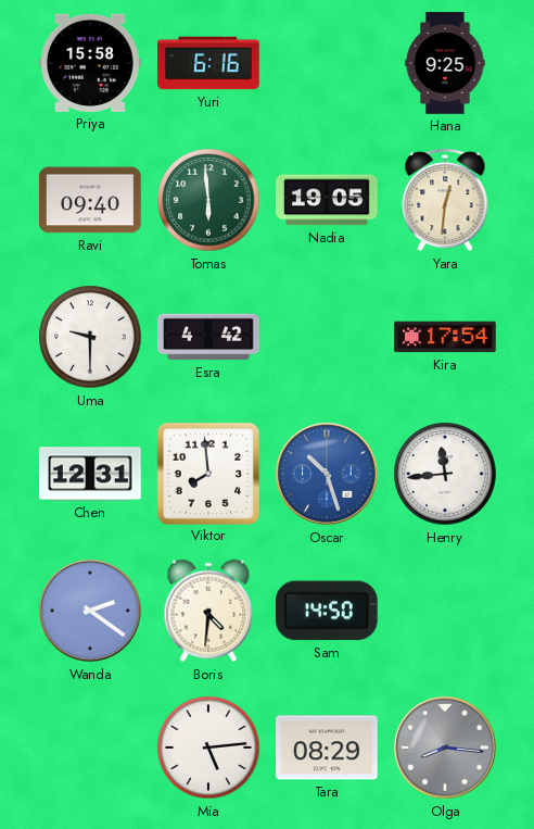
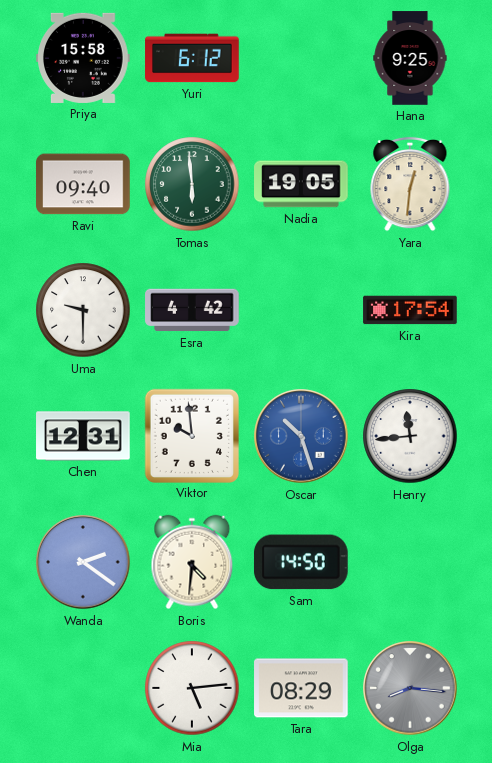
Yuri: 6:16 -> 6:12
Viktor: 7:59 -> 9:59
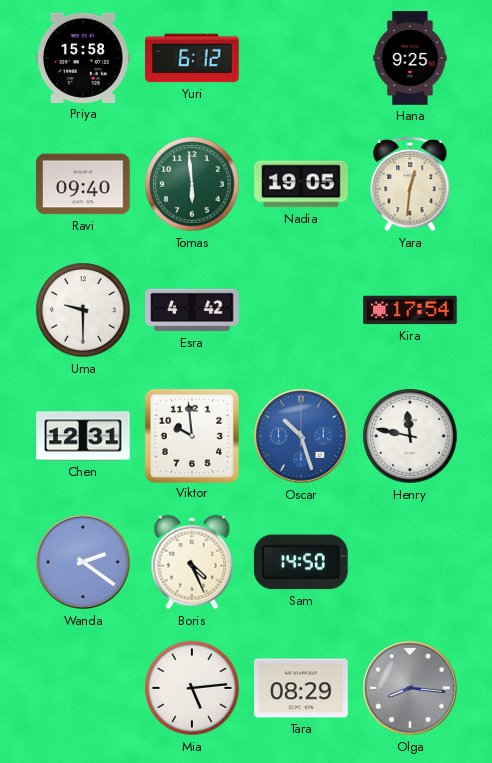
Henry: 11:44 -> 11:47
Boris: 4:31 -> 4:26
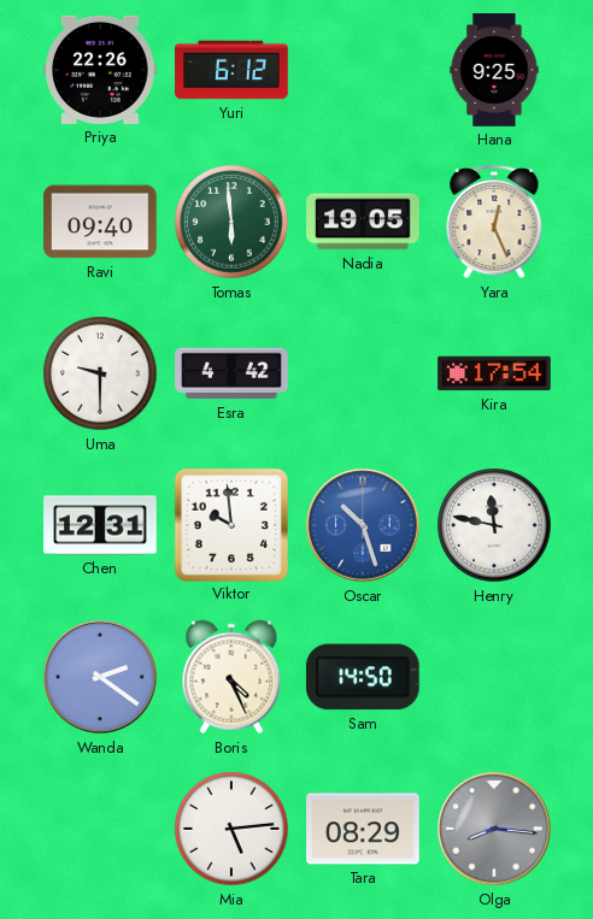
Priya: 15:58 -> 22:26
Yara: 12:31 -> 12:26
